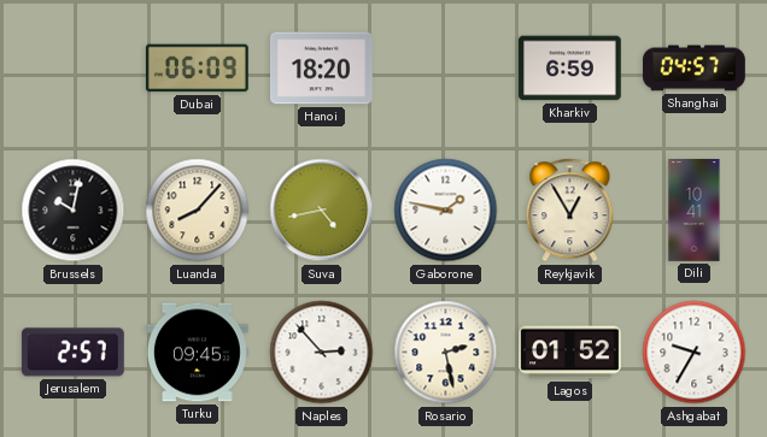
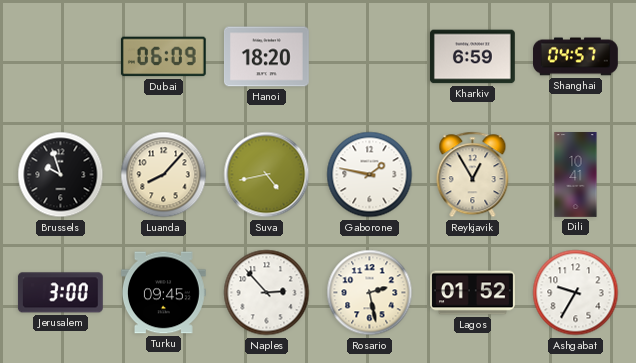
Brussels: 10:02 -> 9:57
Jerusalem: 2:57 -> 3:00
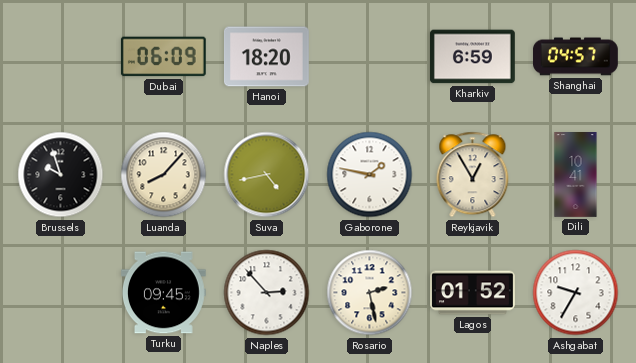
Jerusalem: 3:00 -> none
